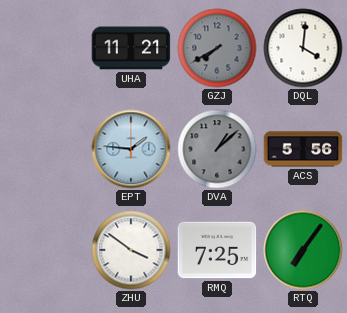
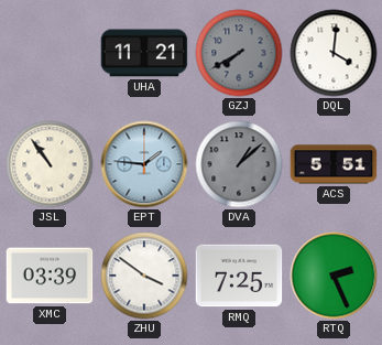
JSL: none -> 10:54
ACS: 5:56 -> 5:51
XMC: none -> 03:39
RTQ: 7:06 -> 2:26
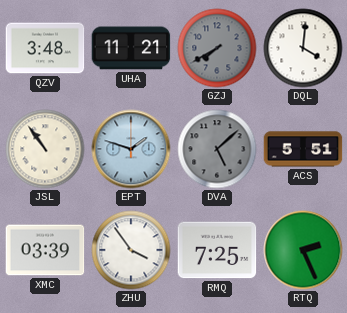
QZV: none -> 3:48
EPT: 1:46 -> 1:48
DVA: 1:08 -> 5:08
ZHU: 3:51 -> 3:54
